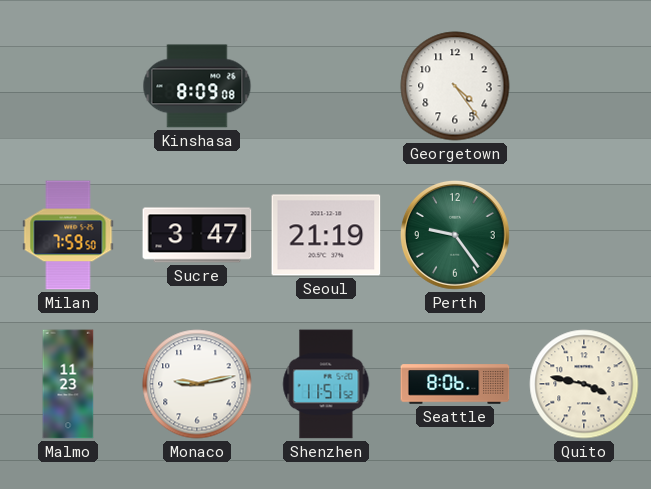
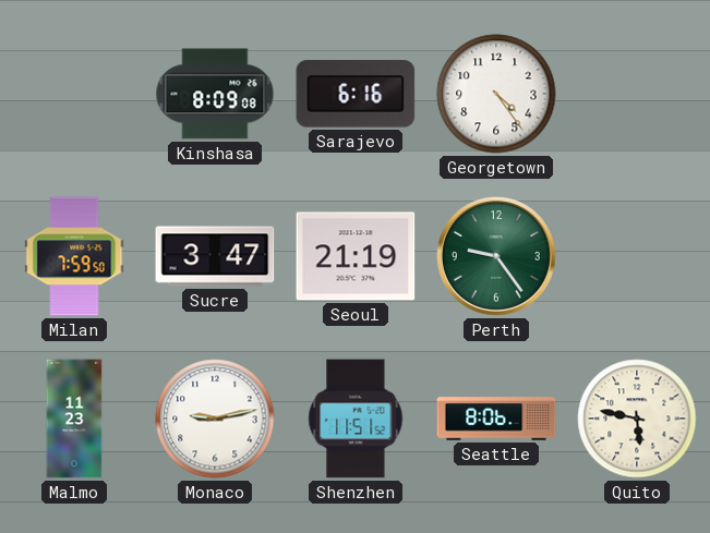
Sarajevo: none -> 6:16
Quito: 3:47 -> 5:47
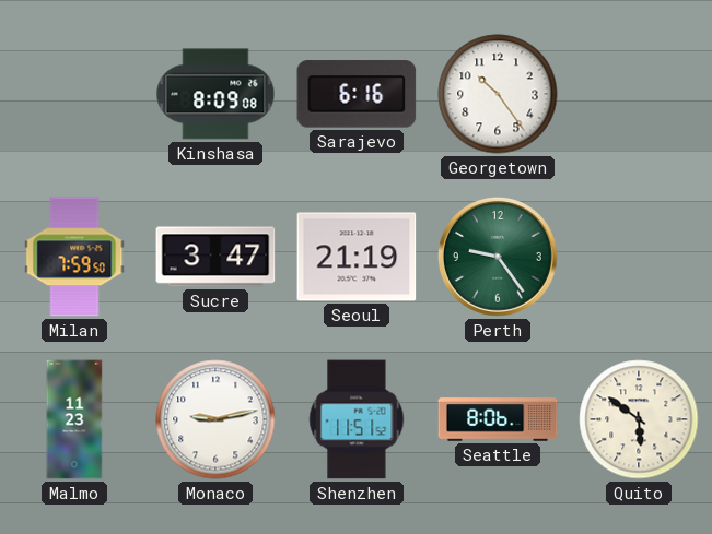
Georgetown: 4:24 -> 10:24
Quito: 5:47 -> 5:51
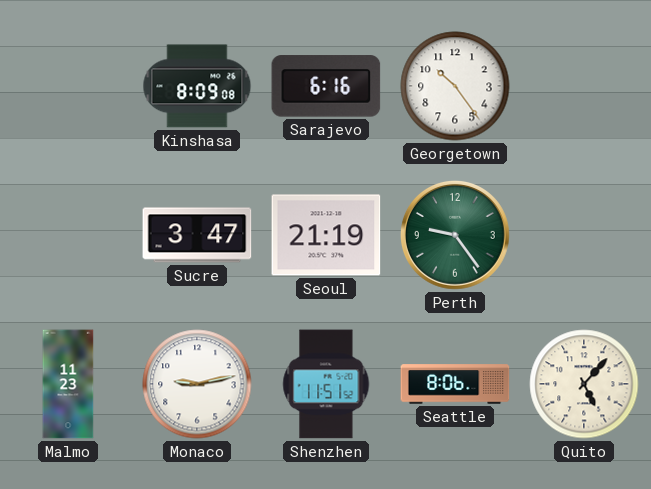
Milan: 7:59 -> none
Quito: 5:51 -> 5:07
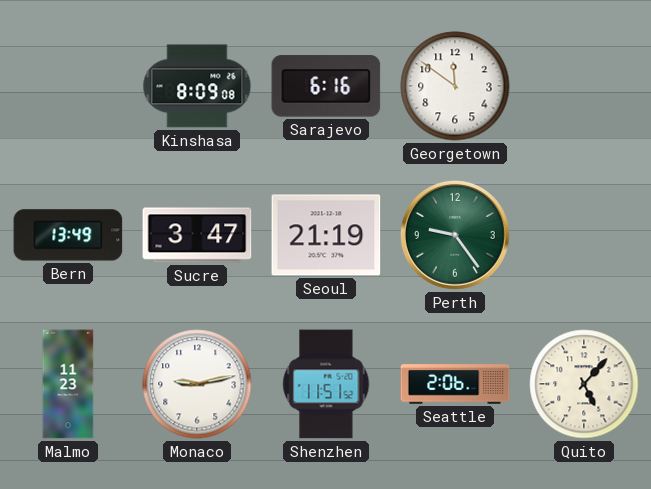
Georgetown: 10:24 -> 11:51
Bern: none -> 13:49
Seattle: 8:06 -> 2:06
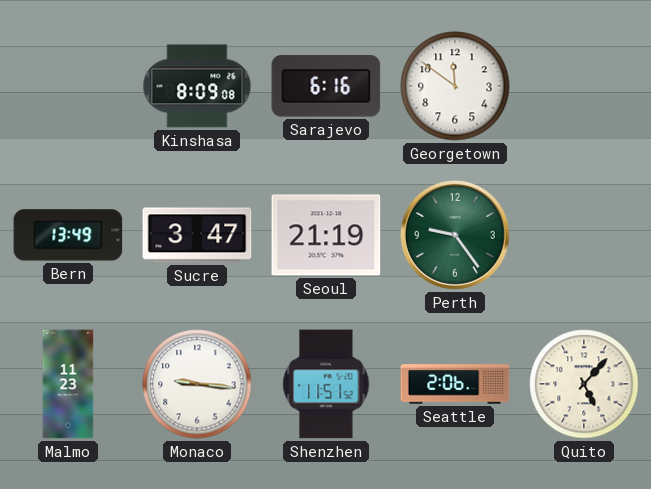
Monaco: 9:13 -> 9:16
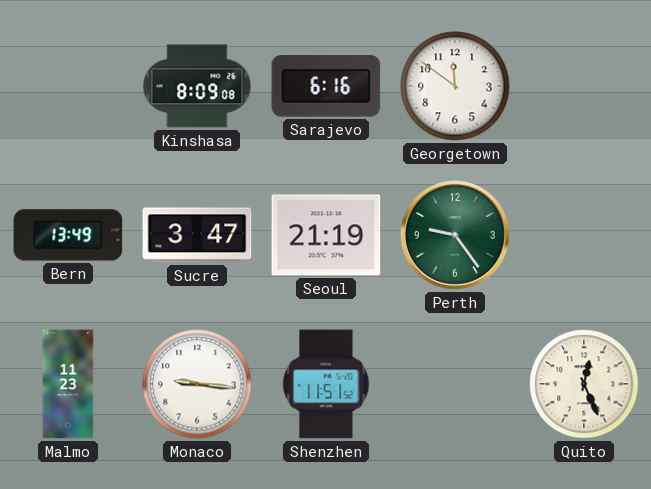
Seattle: 2:06 -> none
Quito: 5:07 -> 12:26
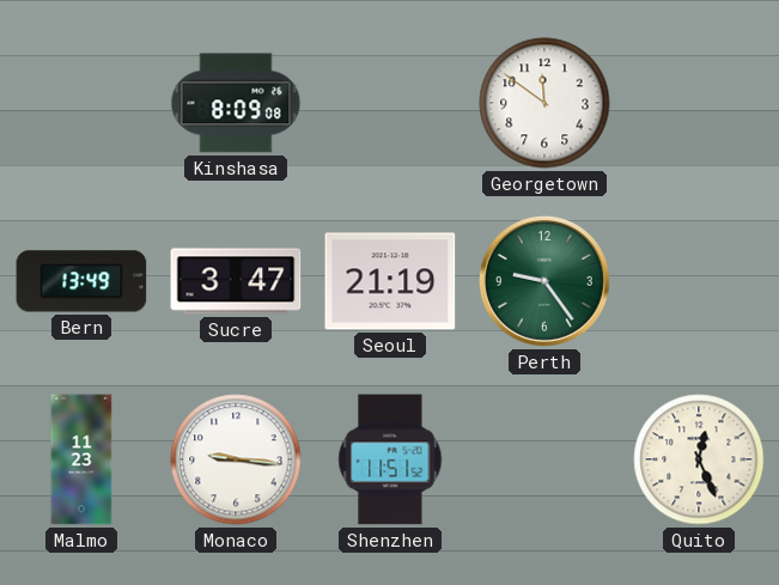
Sarajevo: 6:16 -> none
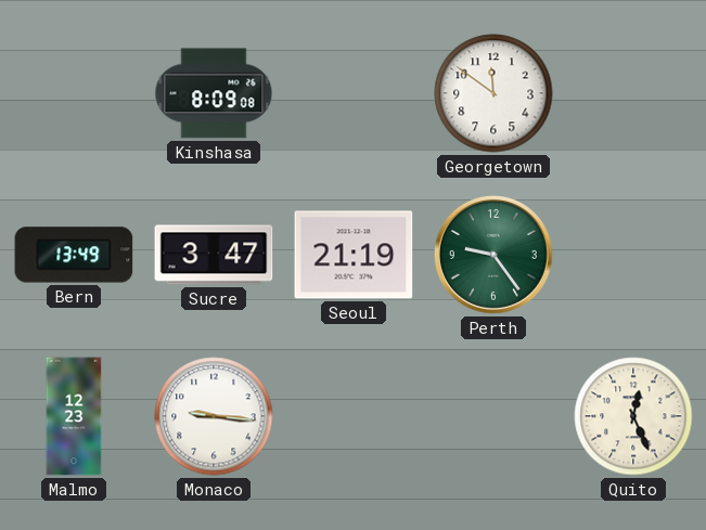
Malmo: 11:23 -> 12:23
Shenzhen: 11:51 -> none
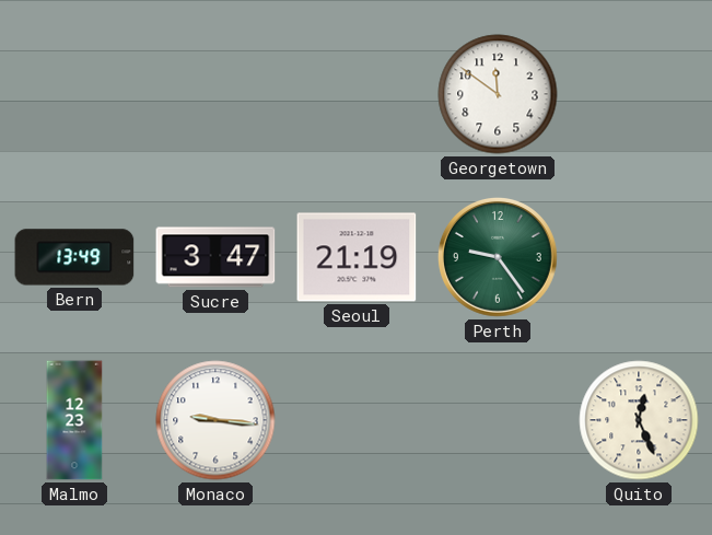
Kinshasa: 8:09 -> none
